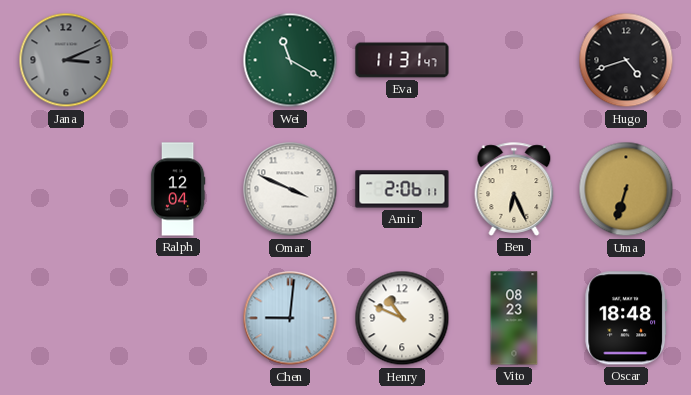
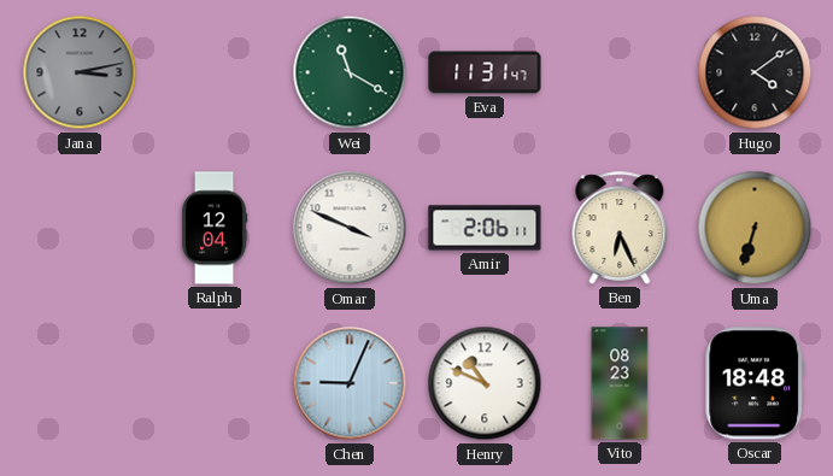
Jana: 3:11 -> 3:13
Hugo: 4:42 -> 4:09
Chen: 9:01 -> 9:04
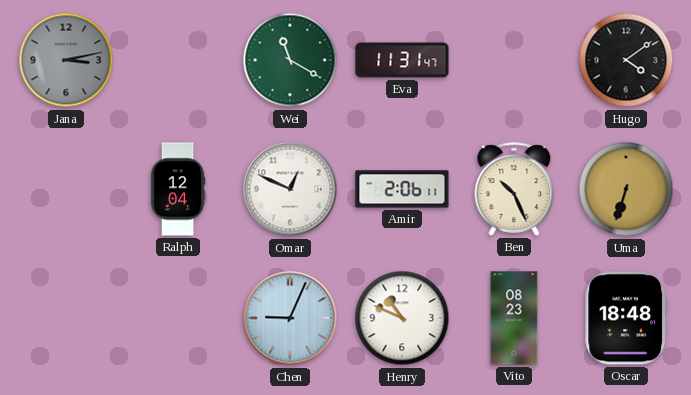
Omar: 3:49 -> 12:49
Ben: 6:26 -> 10:26
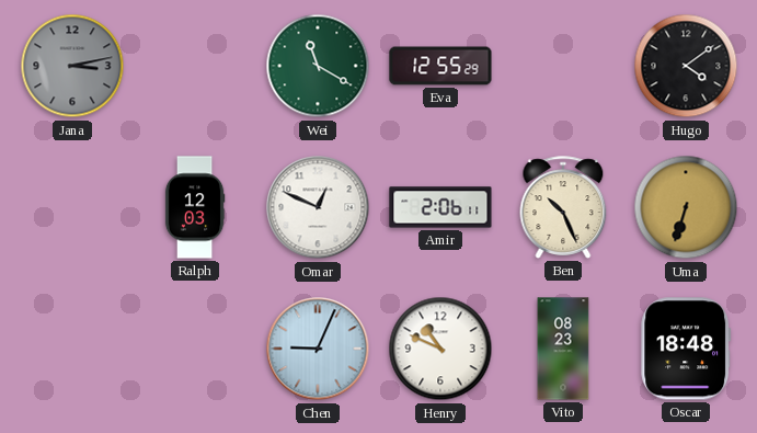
Eva: 11:31 -> 12:55
Ralph: 12:04 -> 12:03
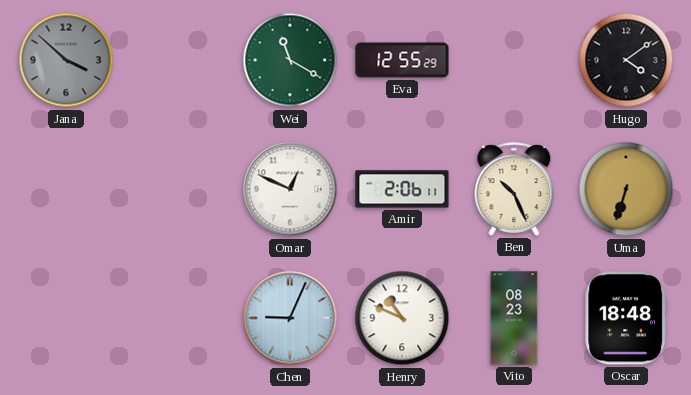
Jana: 3:13 -> 3:52
Ralph: 12:03 -> none
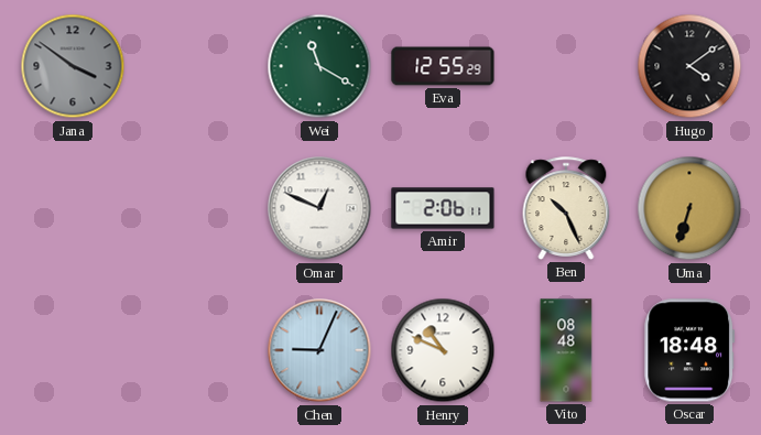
Jana: 3:52 -> 3:51
Vito: 08:23 -> 08:48
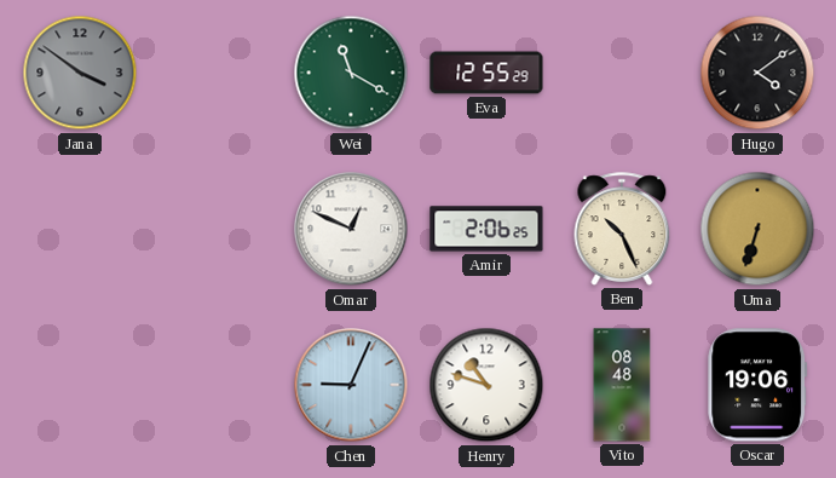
Amir: 2:06:11 -> 2:06:25
Henry: 10:49 -> 10:48
Oscar: 18:48 -> 19:06
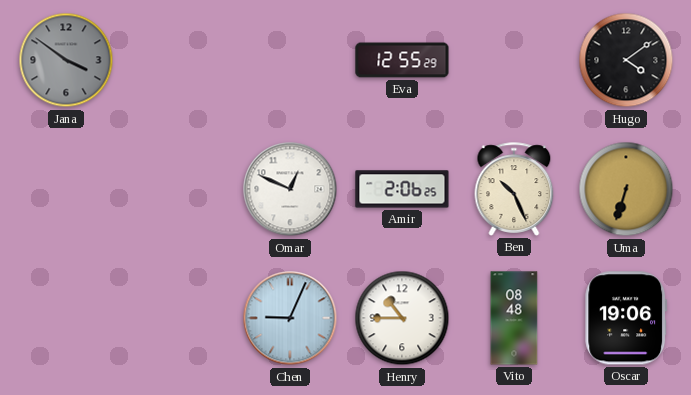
Wei: 11:20 -> none
Henry: 10:48 -> 10:45
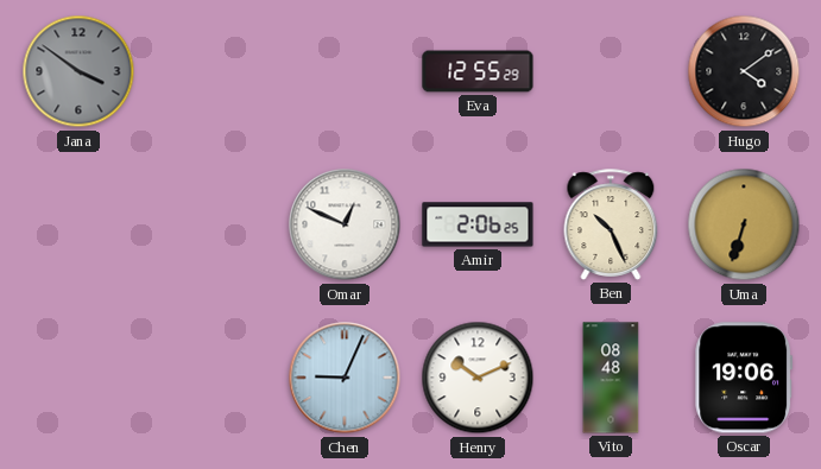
Henry: 10:45 -> 10:11
